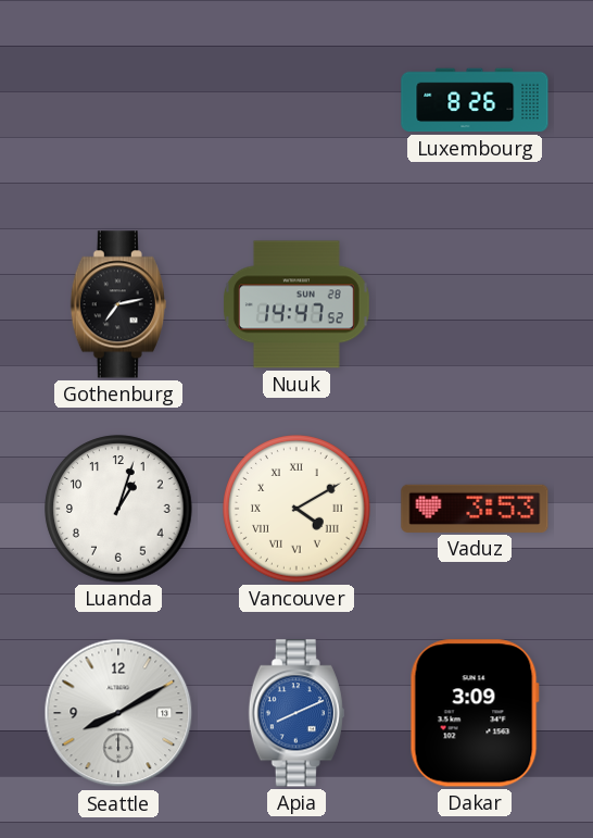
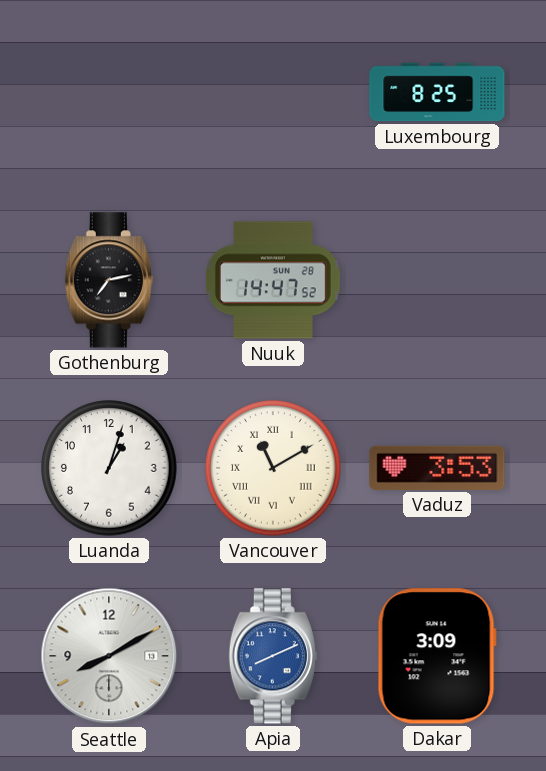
Luxembourg: 8:26 -> 8:25
Vancouver: 4:10 -> 11:10
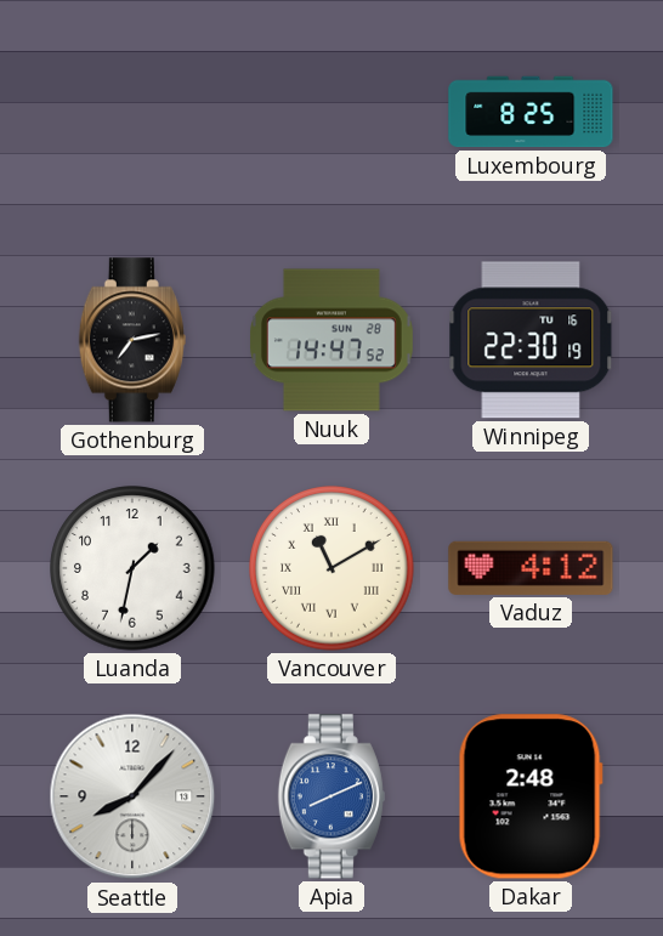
Winnipeg: none -> 22:30
Luanda: 1:03 -> 1:32
Vaduz: 3:53 -> 4:12
Seattle: 8:10 -> 8:07
Dakar: 3:09 -> 2:48
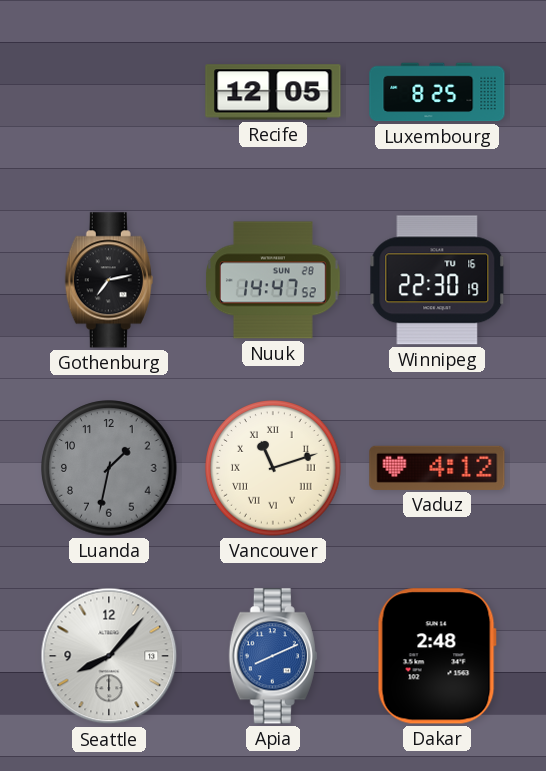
Recife: none -> 12:05
Luanda dial: white -> grey
Vancouver: 11:10 -> 11:12
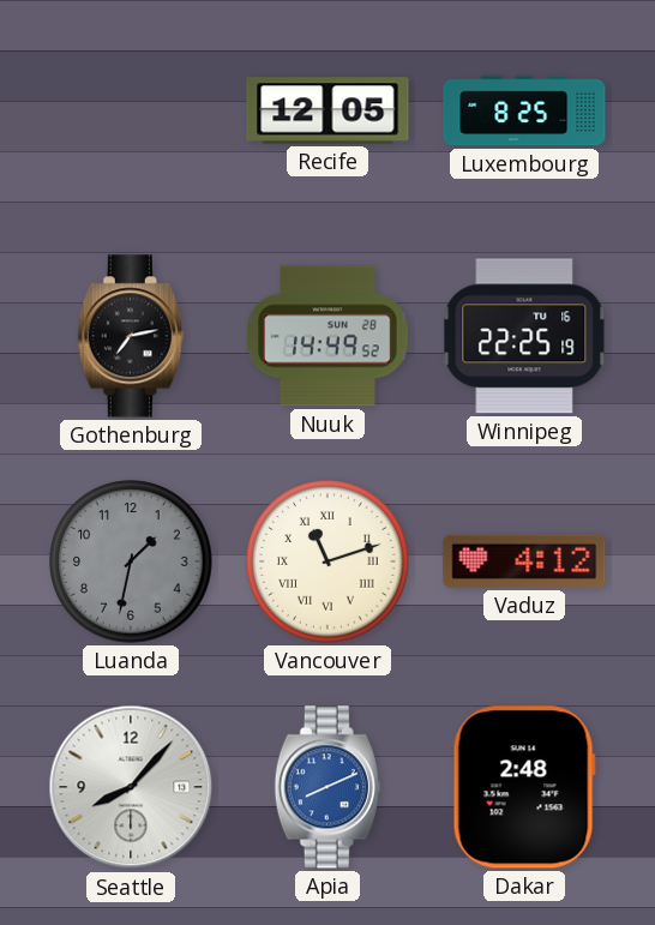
Nuuk: 14:47 -> 14:49
Winnipeg: 22:30 -> 22:25
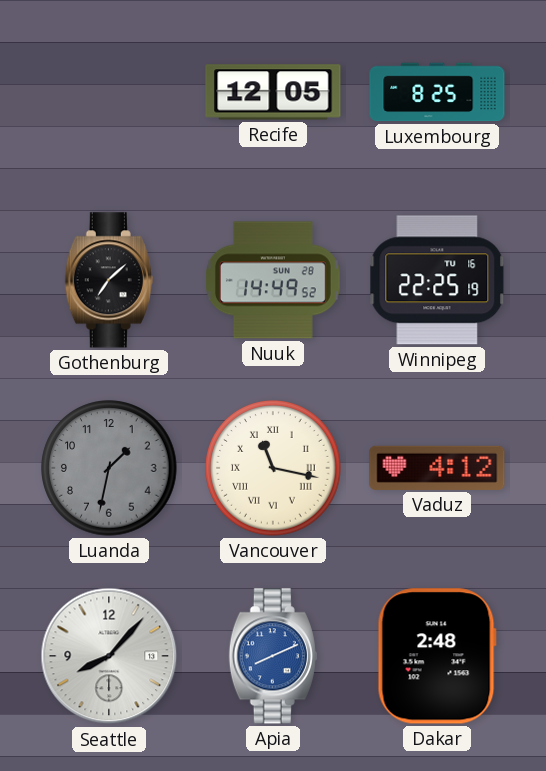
Gothenburg: 7:13 -> 7:08
Vancouver: 11:12 -> 11:17
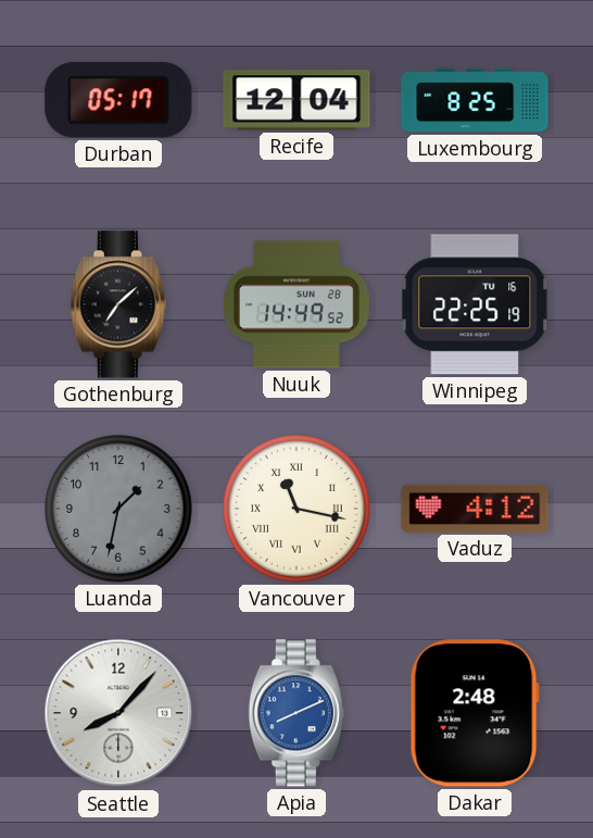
Durban: none -> 05:17
Recife: 12:05 -> 12:04
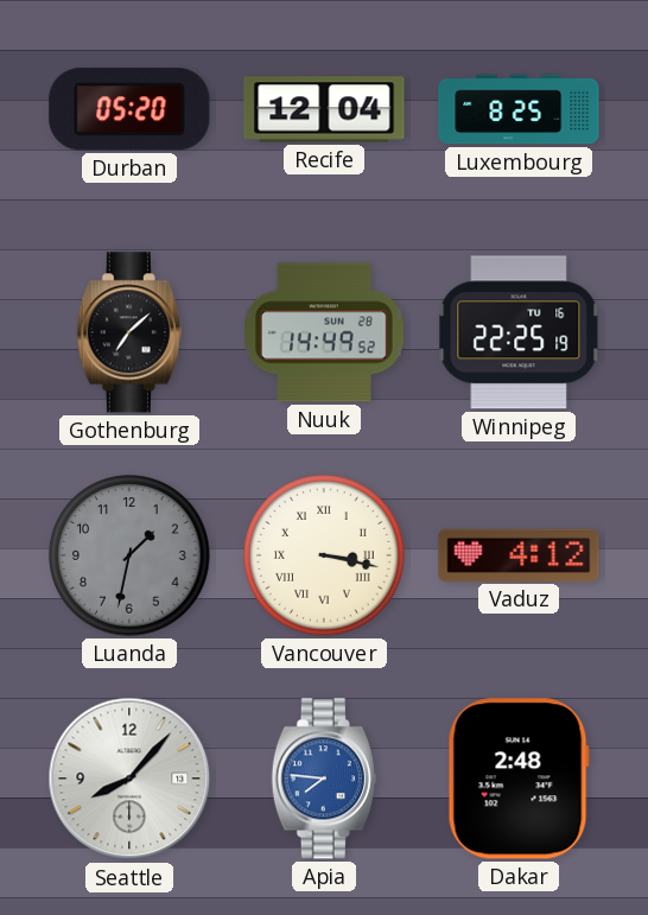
Durban: 05:17 -> 05:20
Vancouver: 11:17 -> 3:17
Apia: 8:11 -> 7:46
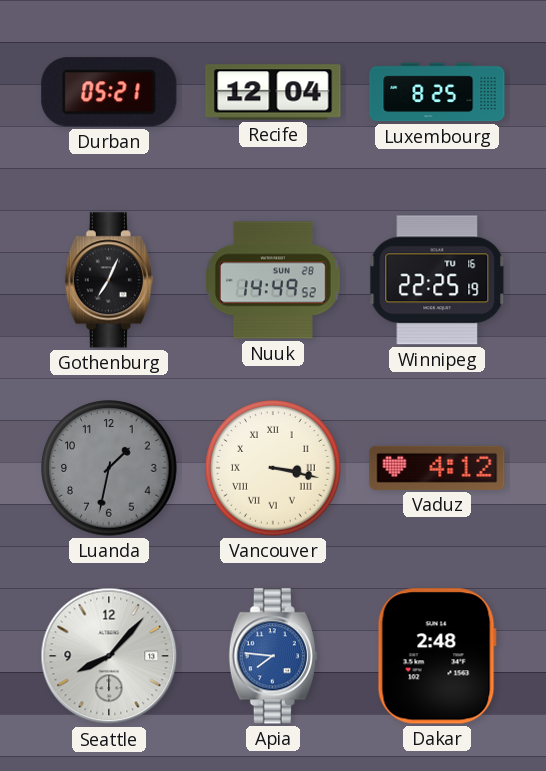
Durban: 05:20 -> 05:21
Gothenburg: 7:08 -> 7:04
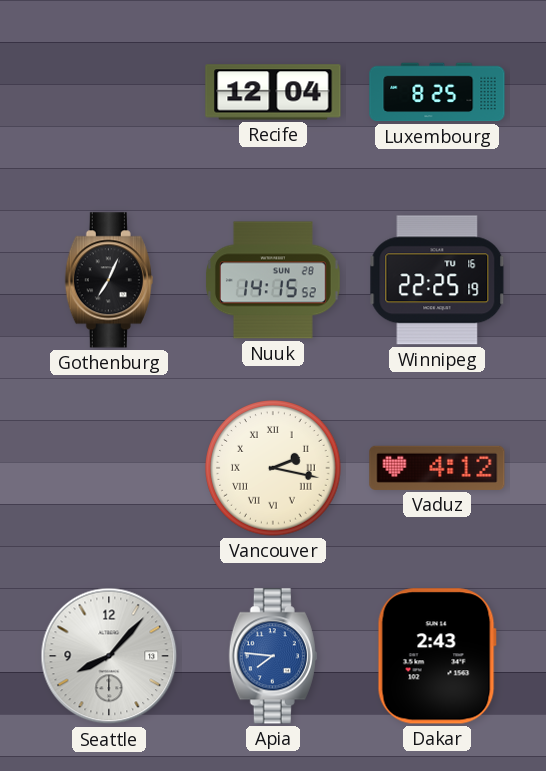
Durban: 05:21 -> none
Nuuk: 14:49 -> 14:15
Luanda: 1:32 -> none
Vancouver: 3:17 -> 2:17
Dakar: 2:48 -> 2:43
